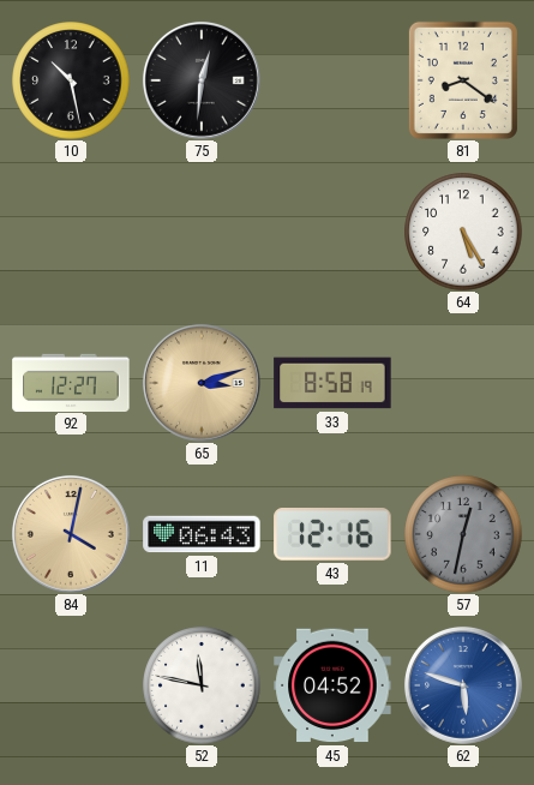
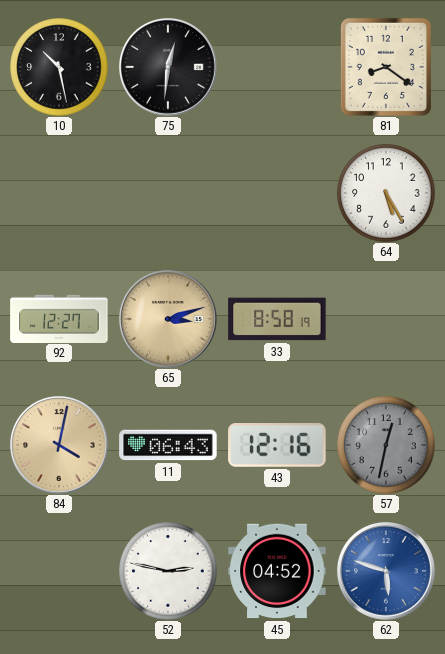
52: 11:47 -> 2:47
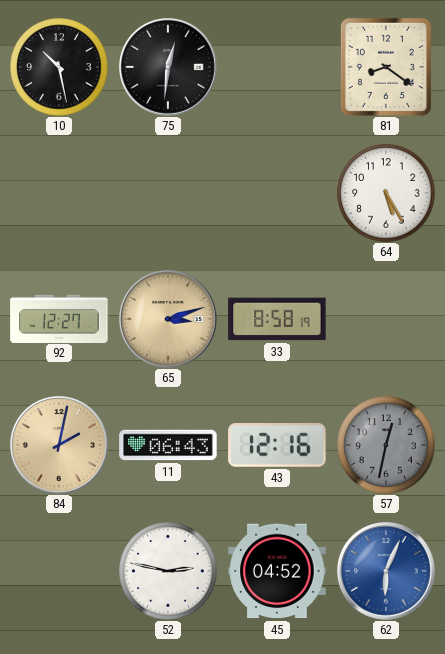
84: 4:02 -> 2:02
62: 5:48 -> 6:04
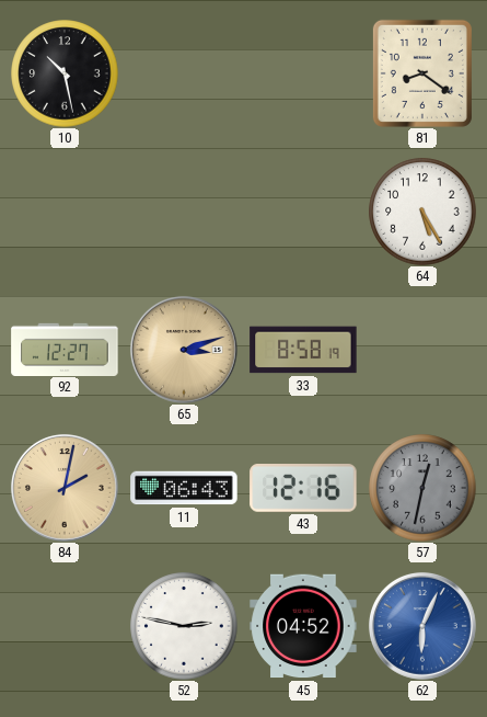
75: 12:31 -> none
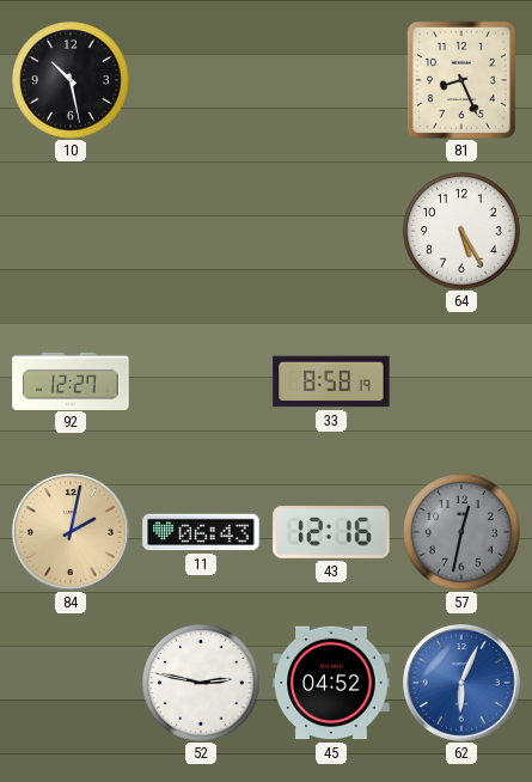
81: 8:21 -> 8:26
65: 3:12 -> none
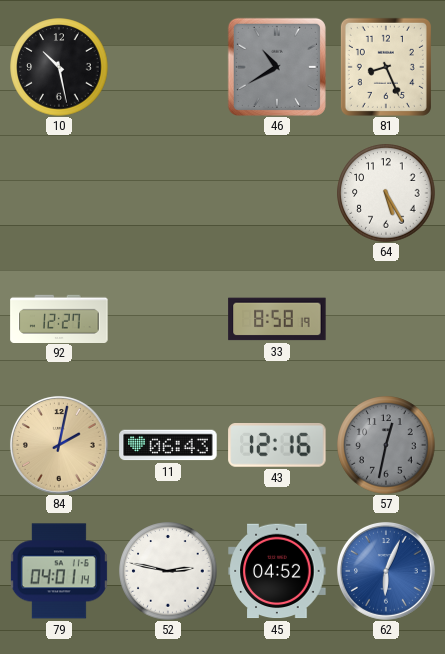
46: none -> 10:40
79: none -> 04:01
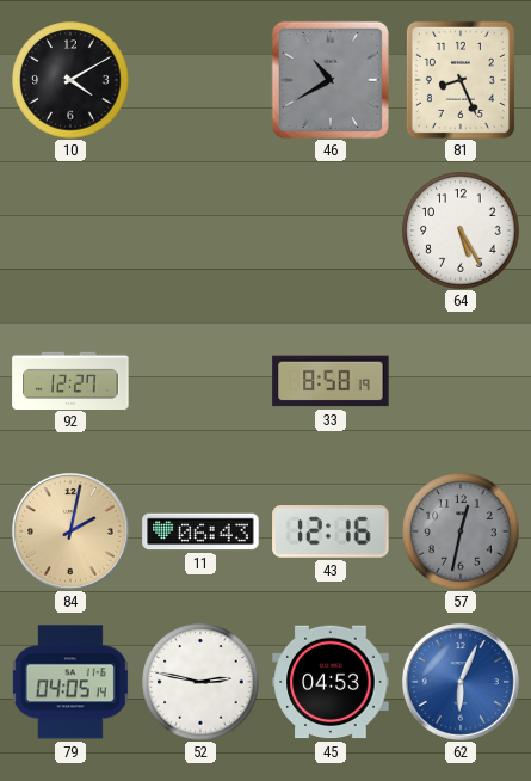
10: 10:28 -> 4:10
79: 04:01 -> 04:05
45: 04:52 -> 04:53
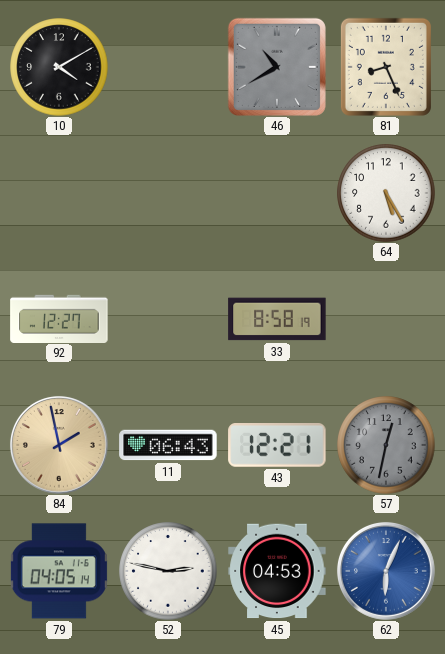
84: 2:02 -> 1:58
43: 12:16 -> 12:21
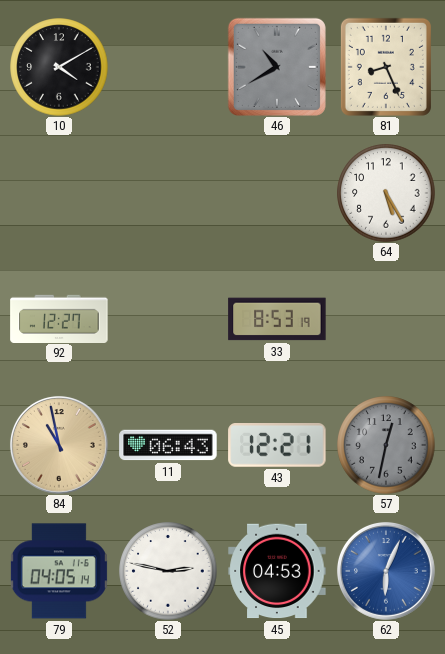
33: 8:58 -> 8:53
84: 1:58 -> 10:58
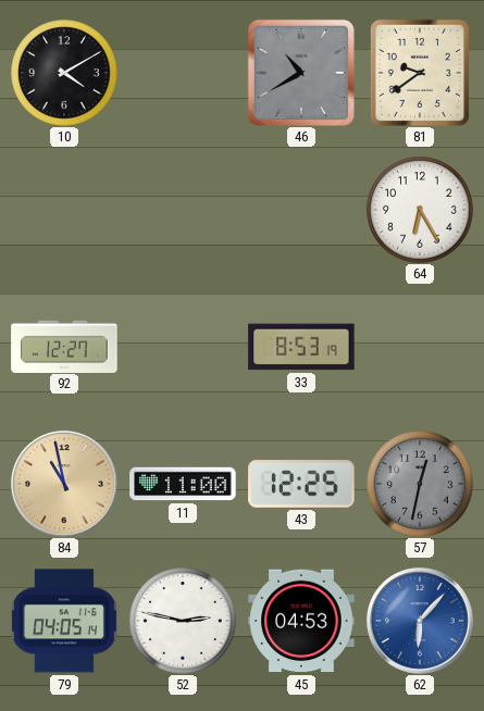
81: 8:26 -> 9:39
64: 5:25 -> 6:25
11: 06:43 -> 11:00
43: 12:21 -> 12:25
62: 6:04 -> 6:07
